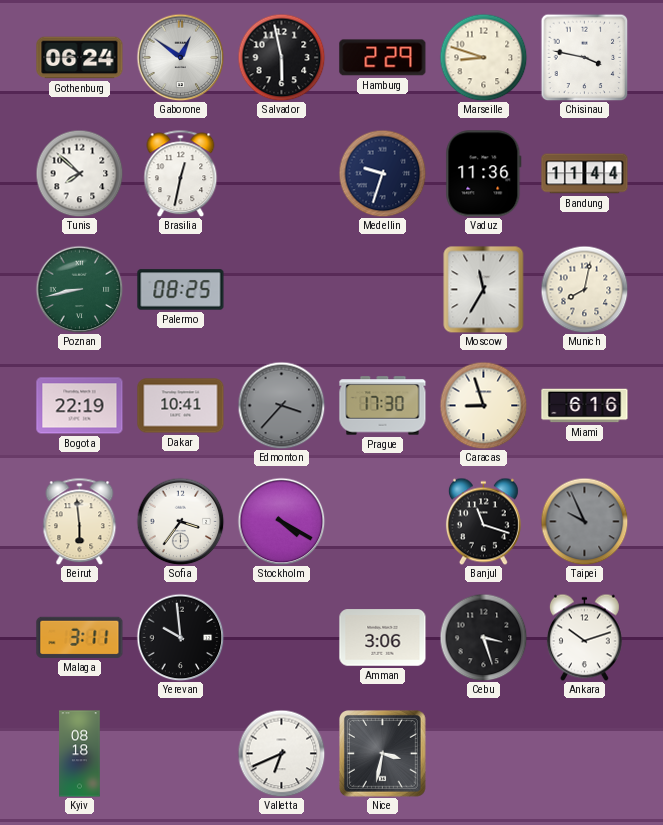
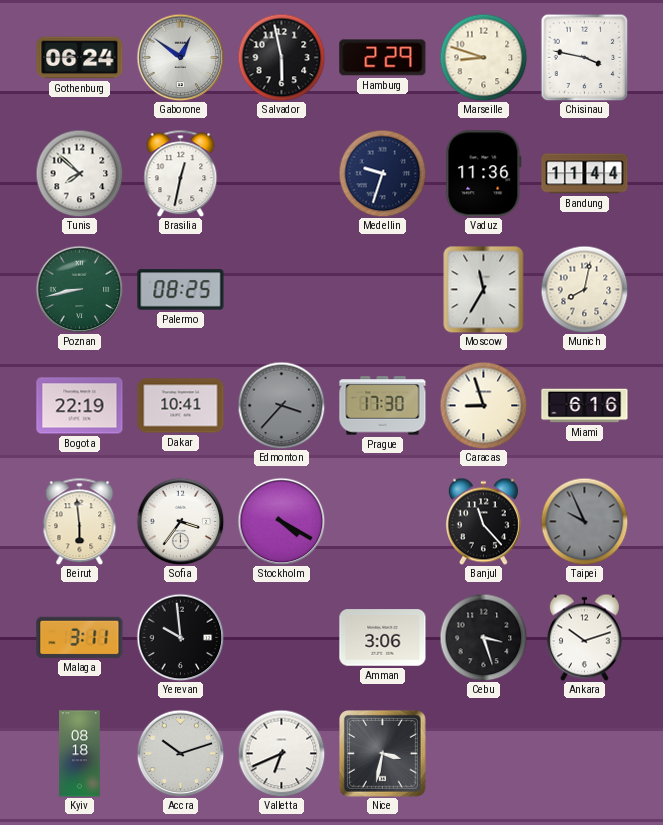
Banjul: 11:18 -> 11:23
Accra: none -> 10:12
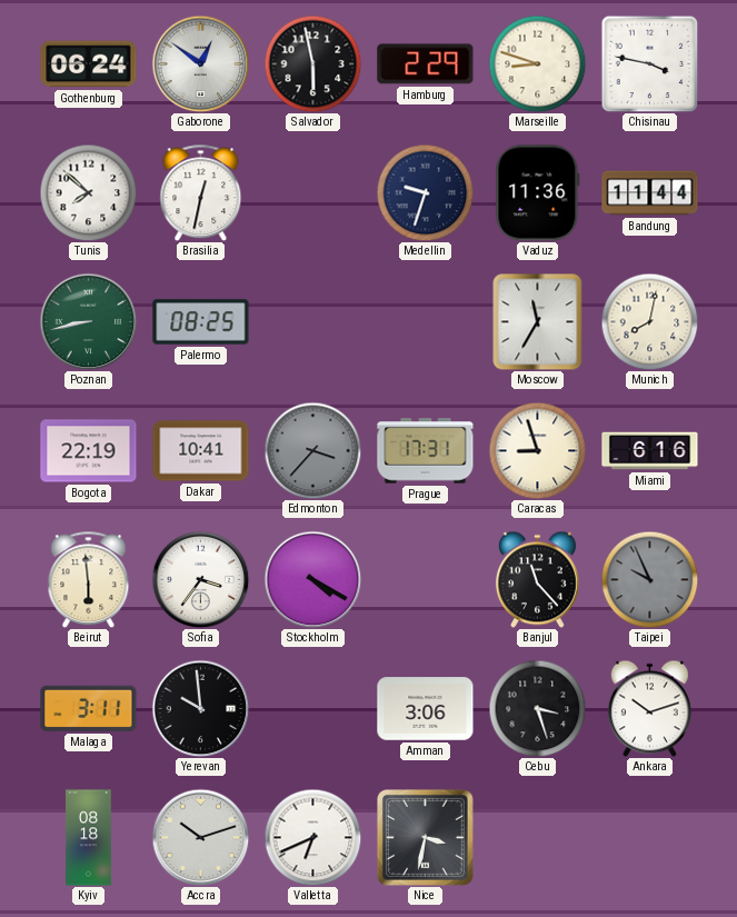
Prague: 17:30 -> 17:31
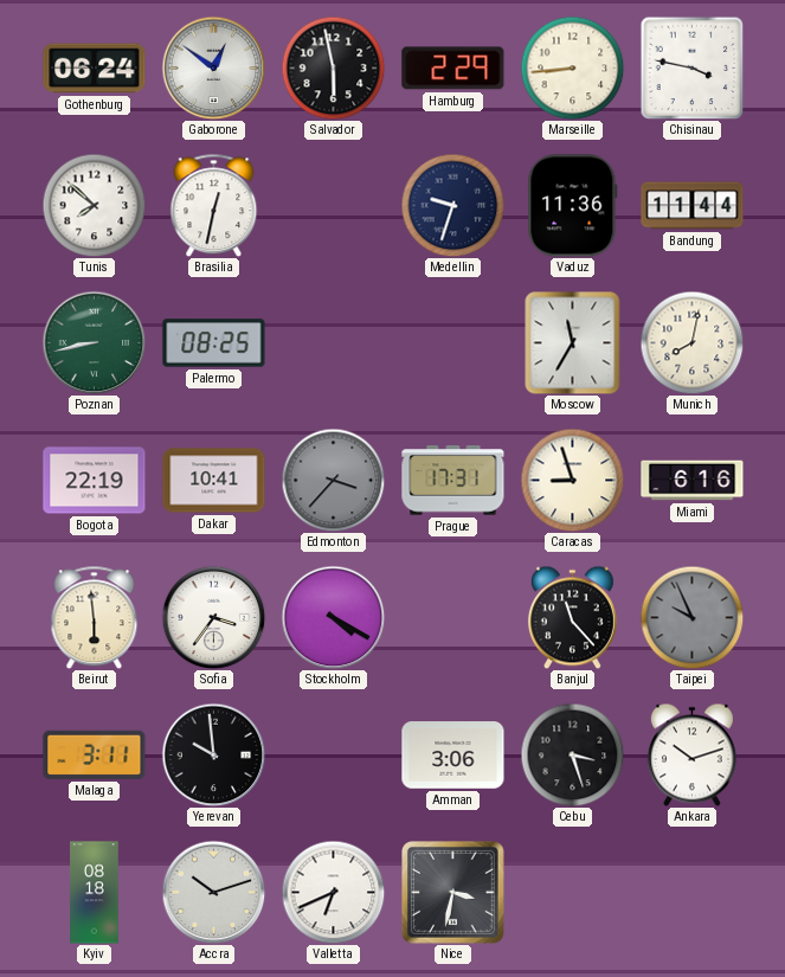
Marseille: 8:48 -> 8:44
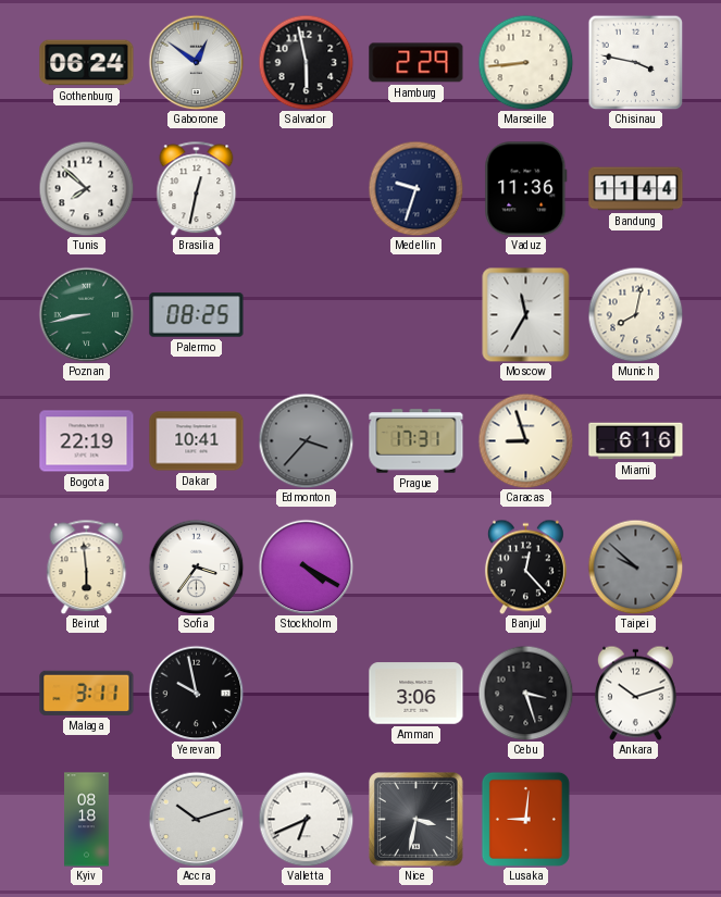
Banjul: 11:23 -> 12:23
Taipei: 9:56 -> 9:52
Yerevan: 9:59 -> 9:58
Lusaka: none -> 9:01
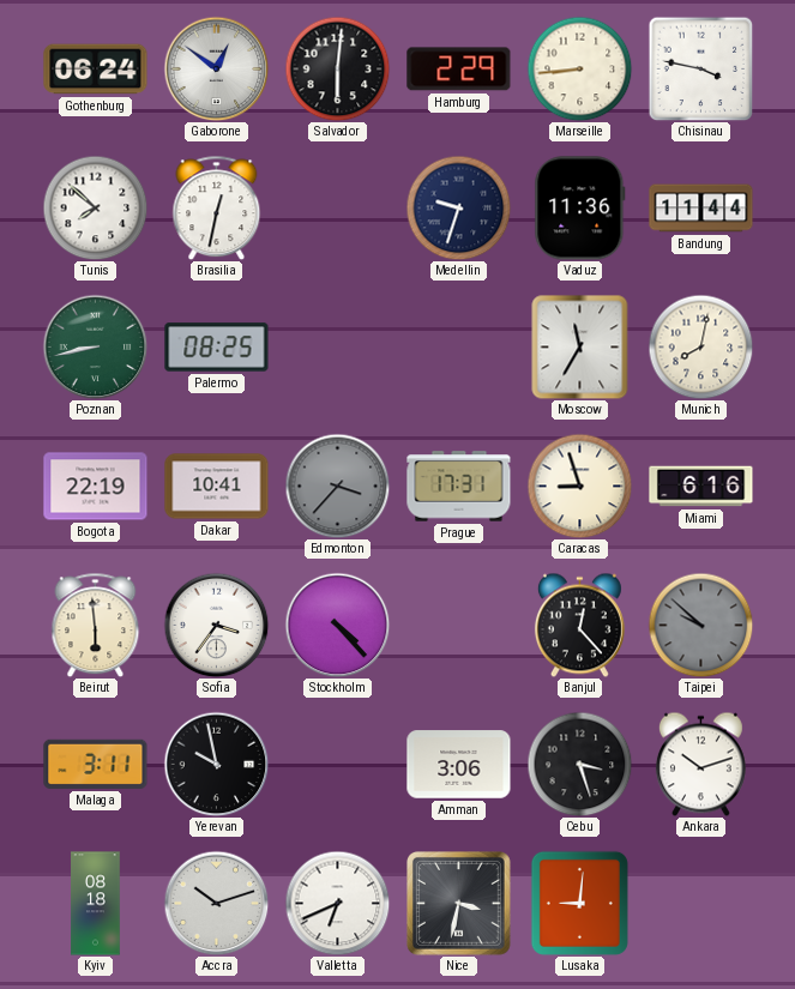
Salvador: 5:58 -> 6:01
Stockholm: 4:20 -> 4:23
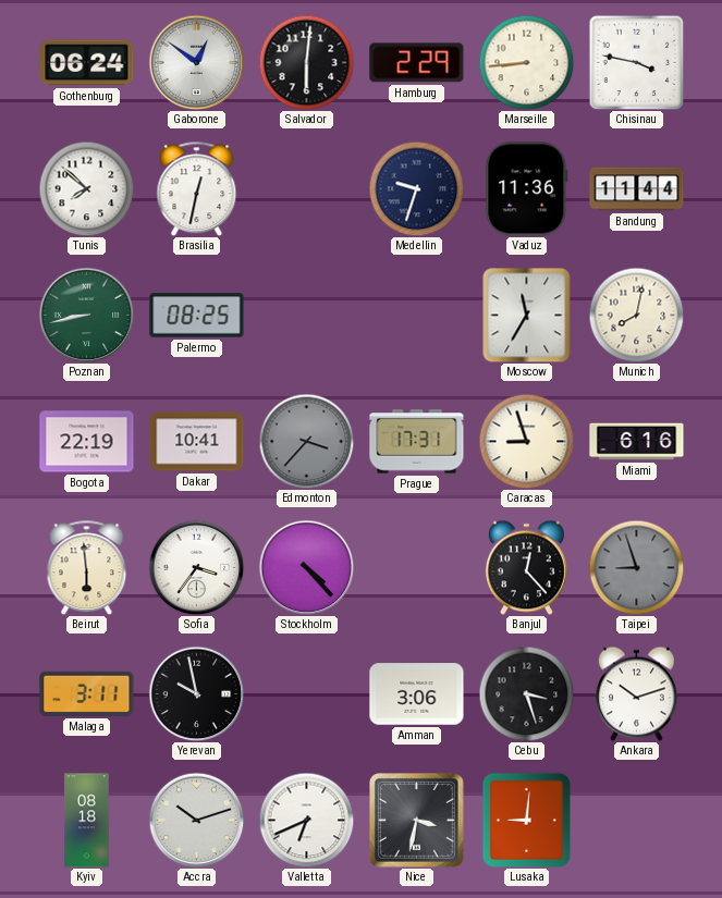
Taipei: 9:52 -> 8:57
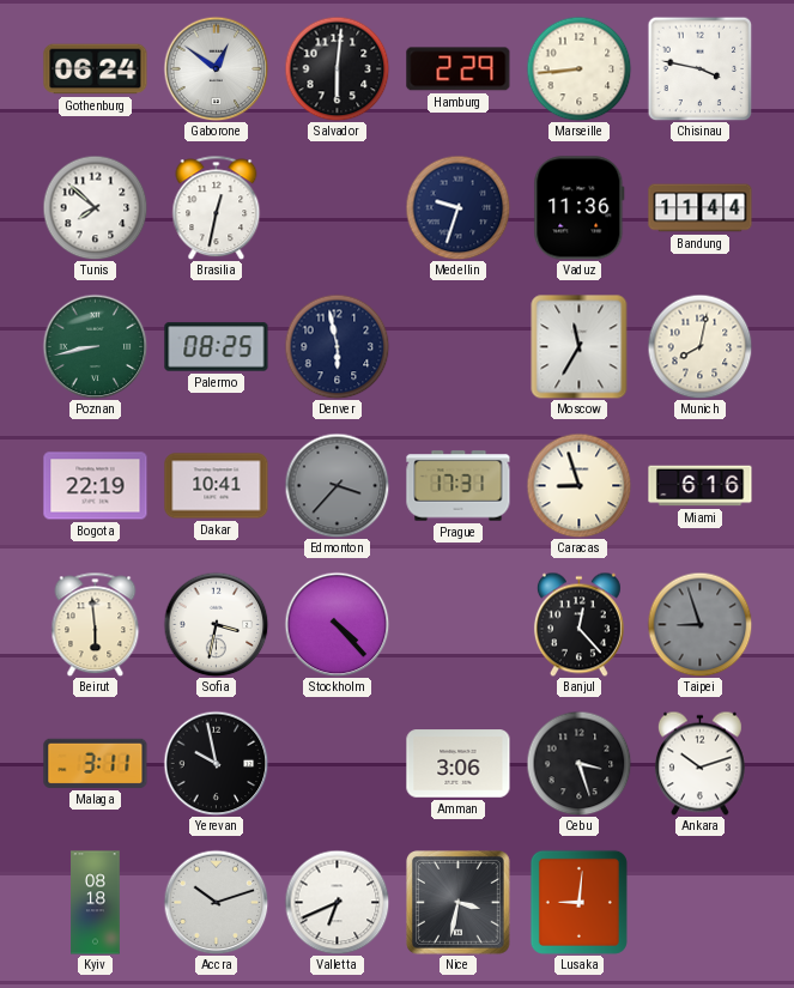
Denver: none -> 5:58
Sofia: 3:36 -> 3:32
